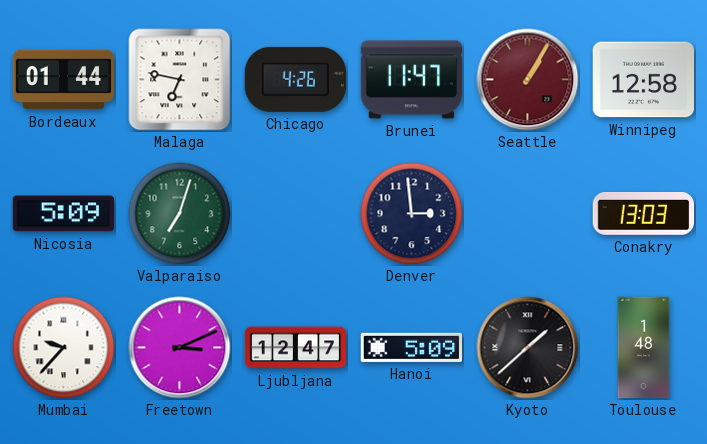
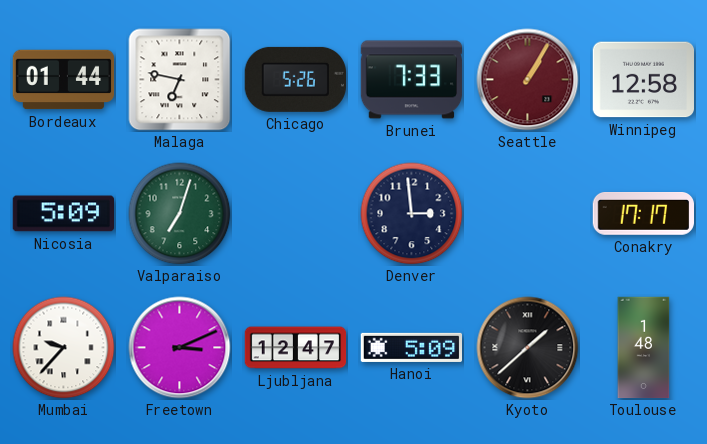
Chicago: 4:26 -> 5:26
Brunei: 11:47 -> 7:33
Conakry: 13:03 -> 17:17
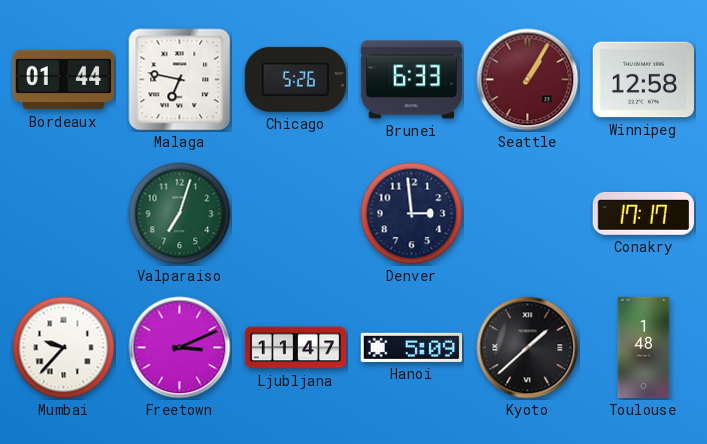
Brunei: 7:33 -> 6:33
Nicosia: 5:09 -> none
Ljubljana: 12:47 -> 11:47
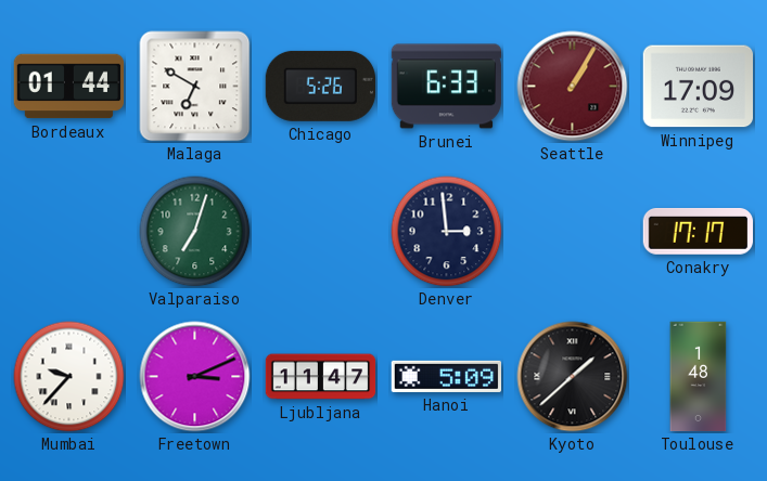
Malaga: 6:47 -> 6:50
Winnipeg: 12:58 -> 17:09
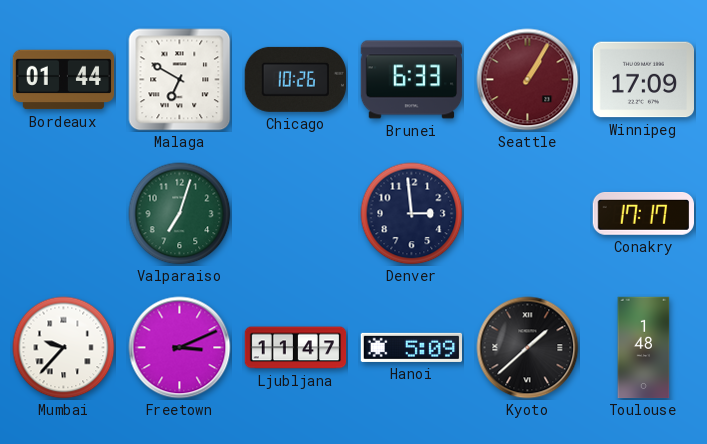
Chicago: 5:26 -> 10:26
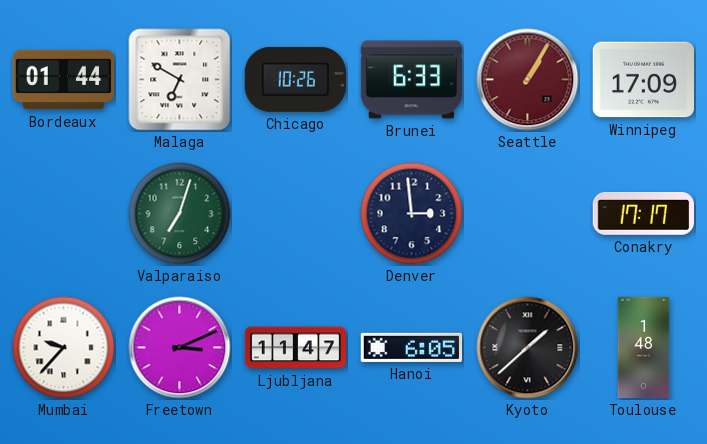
Hanoi: 5:09 -> 6:05
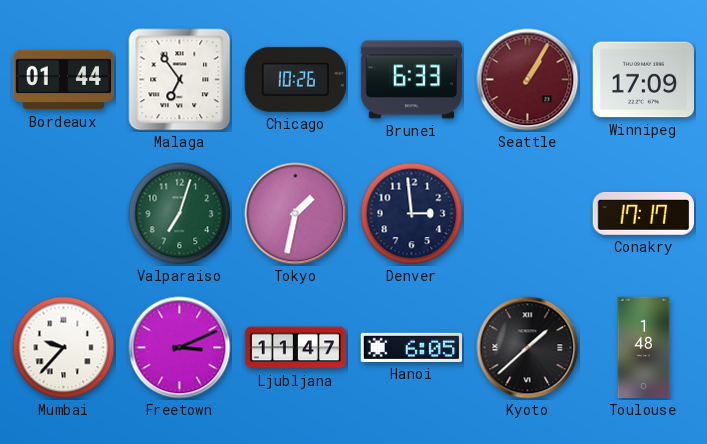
Malaga: 6:50 -> 6:54
Tokyo: none -> 1:32
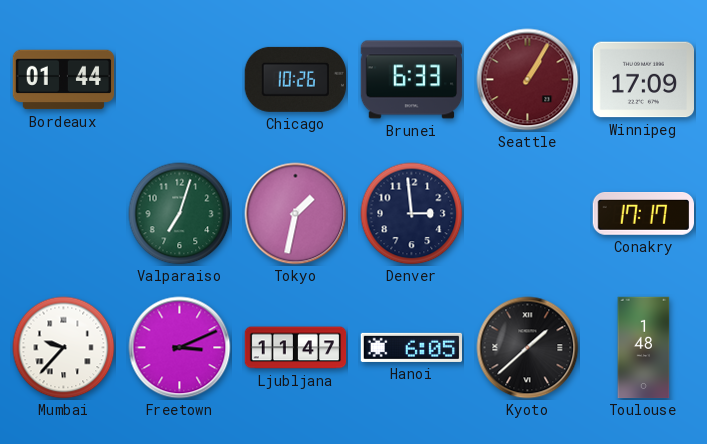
Malaga: 6:54 -> none
